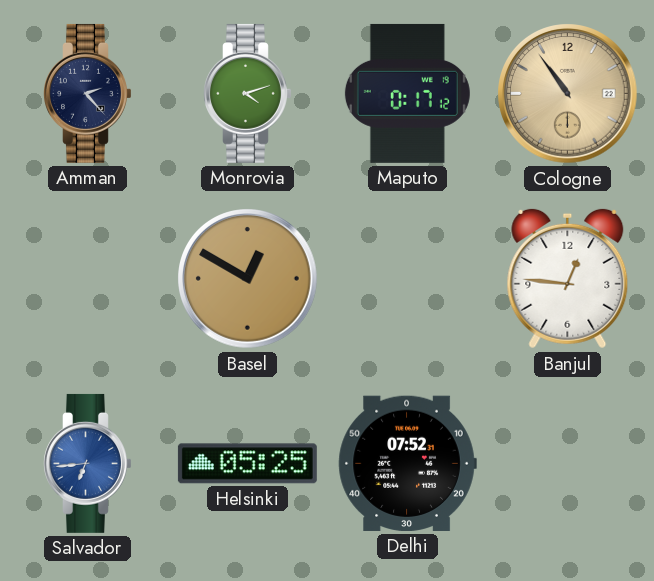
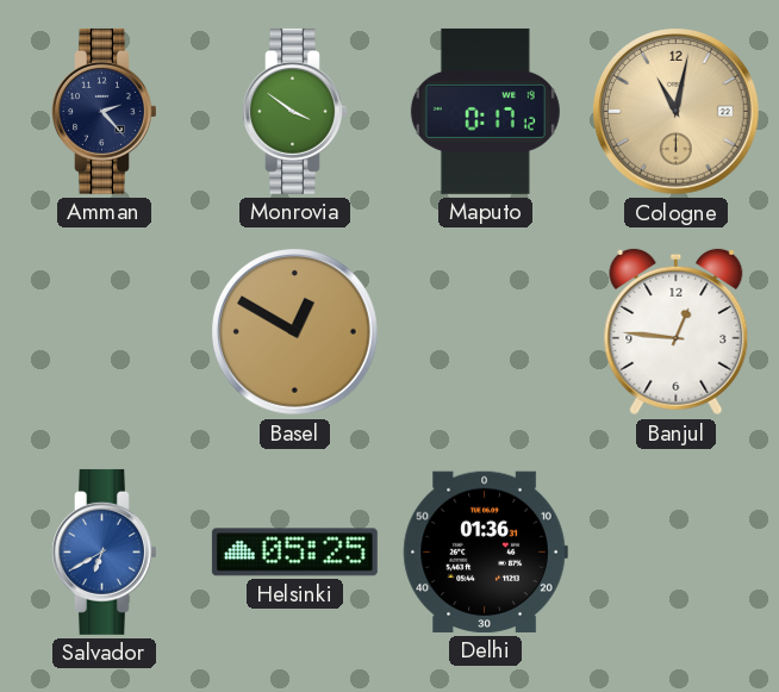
Monrovia: 4:12 -> 3:51
Cologne: 10:54 -> 11:02
Salvador: 6:44 -> 6:40
Delhi: 07:52 -> 01:36
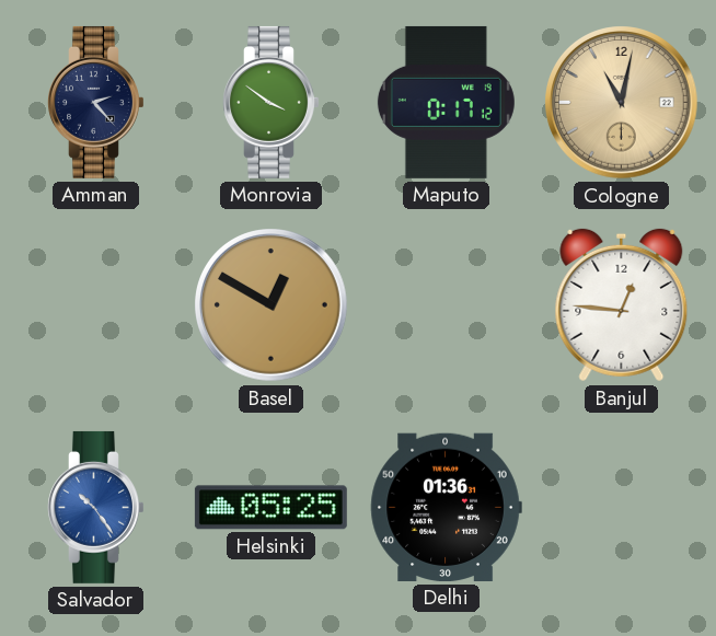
Salvador: 6:40 -> 10:24
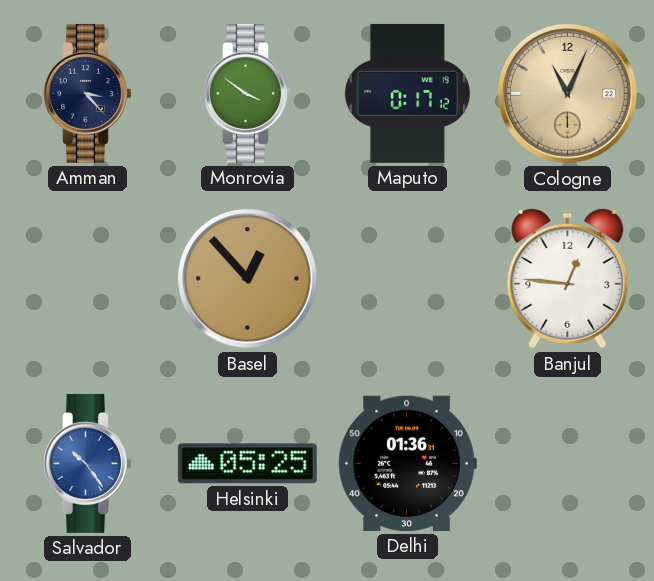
Amman: 2:23 -> 3:23
Cologne: 11:02 -> 11:04
Basel: 12:50 -> 12:53
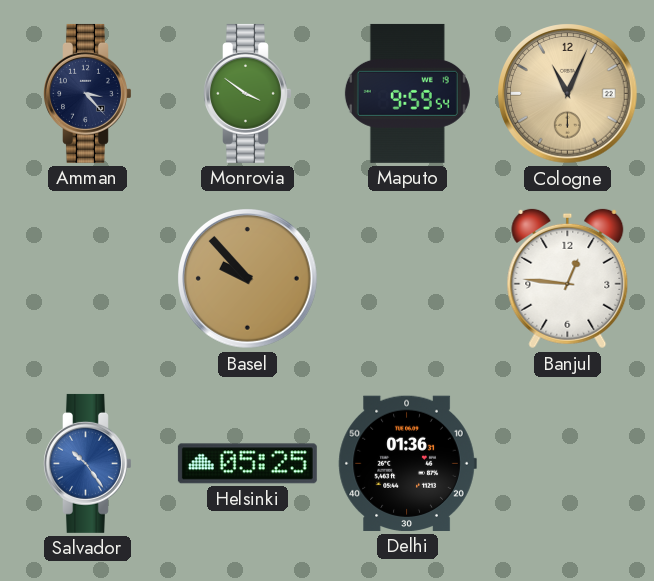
Maputo: 0:17 -> 9:59
Basel: 12:53 -> 9:53
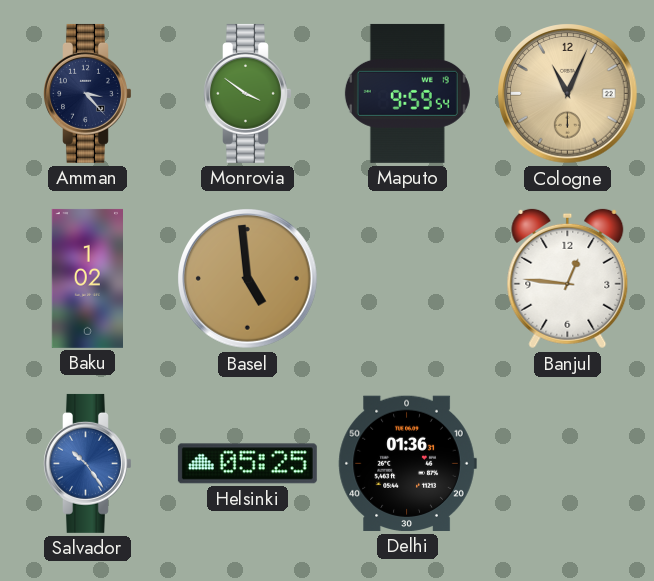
Baku: none -> 1:02
Basel: 9:53 -> 4:59
